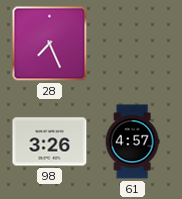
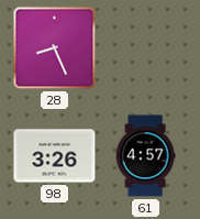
28: 7:26 -> 8:26
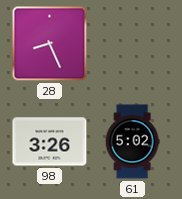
61: 4:57 -> 5:02
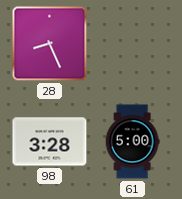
98: 3:26 -> 3:28
61: 5:02 -> 5:00
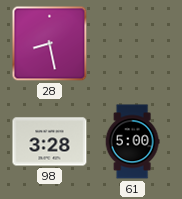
28: 8:26 -> 8:28
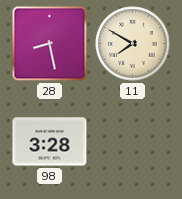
11: none -> 7:50
61: 5:00 -> none
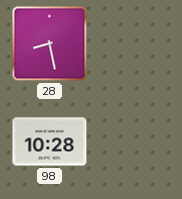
11: 7:50 -> none
98: 3:28 -> 10:28
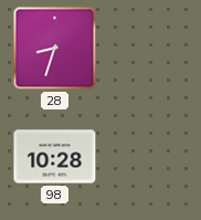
28: 8:28 -> 8:33
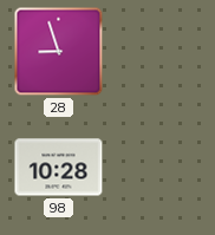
28: 8:33 -> 8:57
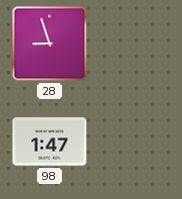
98: 10:28 -> 1:47
